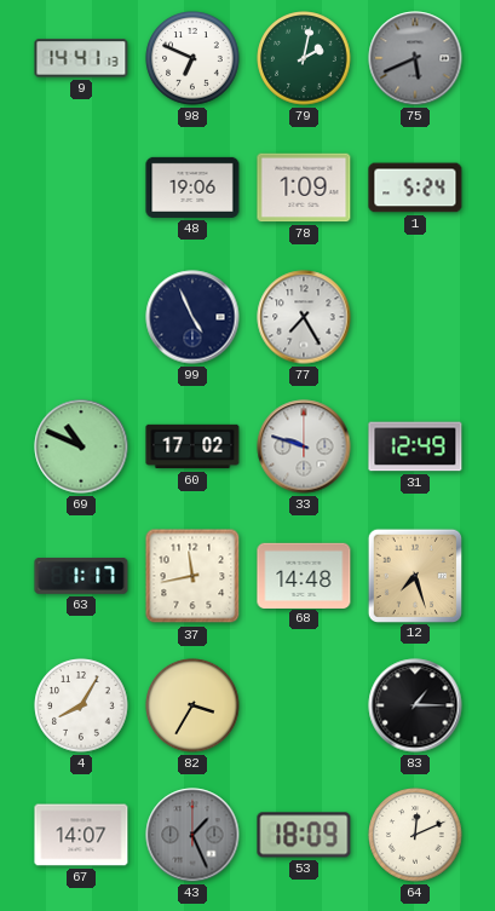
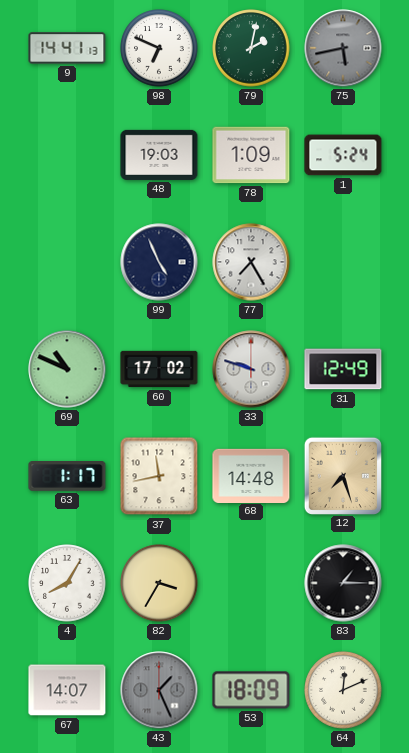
75: 5:41 -> 5:43
48: 19:06 -> 19:03
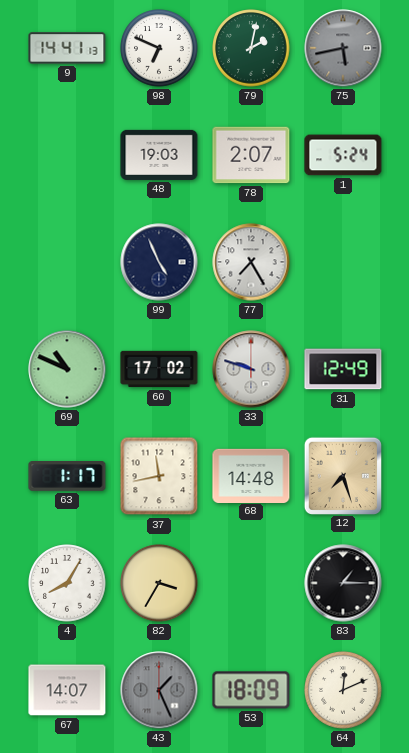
78: 1:09 -> 2:07
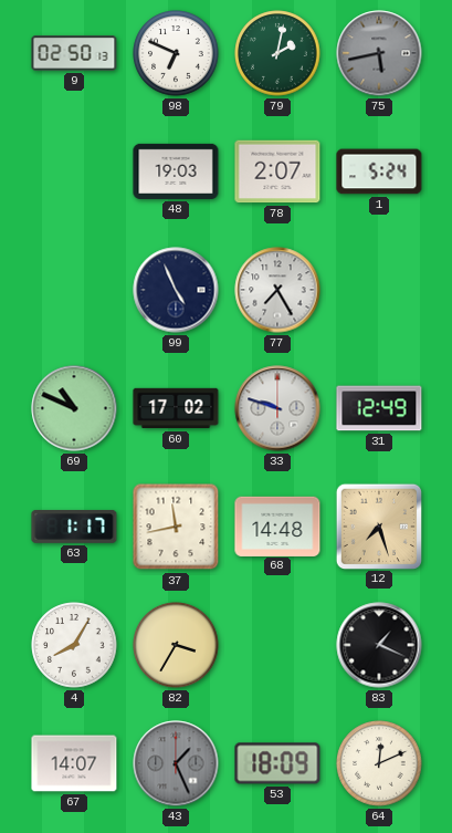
9: 14:41 -> 02:50
83: 1:15 -> 1:19
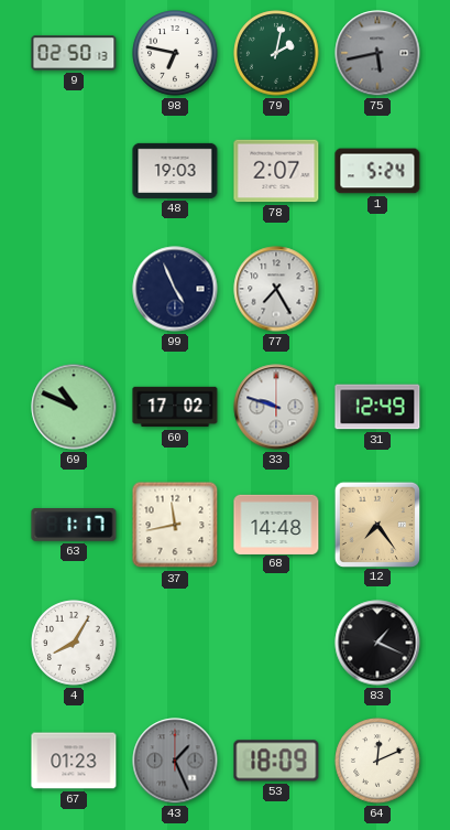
98: 6:49 -> 6:47
12: 7:27 -> 7:24
82: 3:35 -> none
67: 14:07 -> 01:23
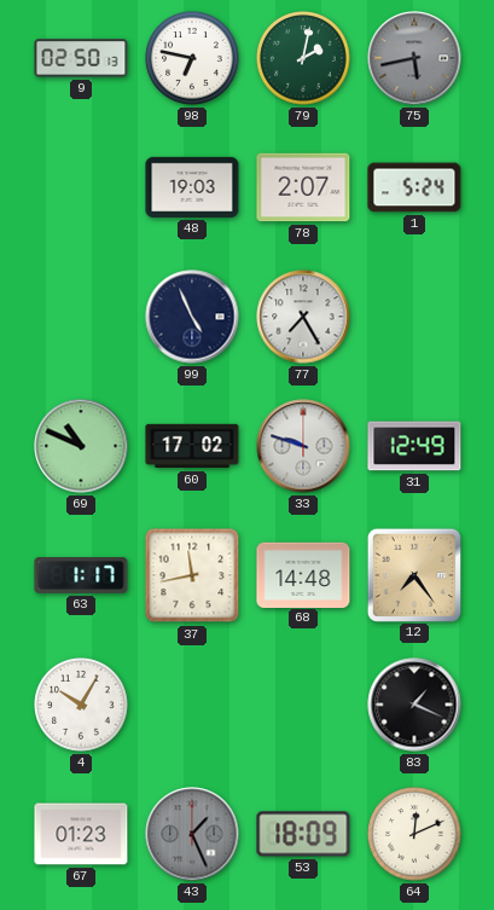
4: 8:05 -> 10:05
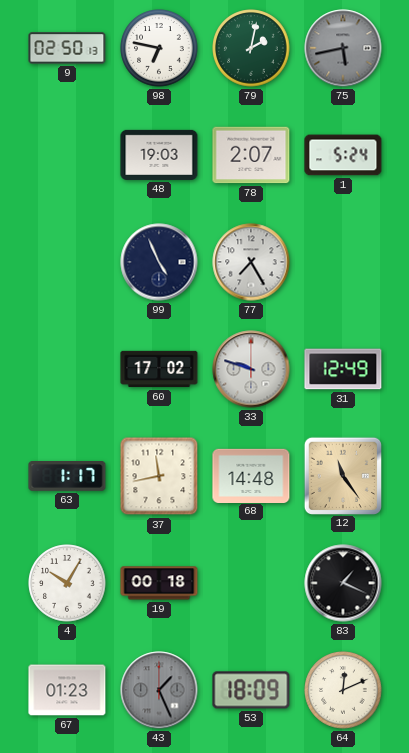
69: 10:49 -> none
12: 7:24 -> 11:24
19: none -> 00:18
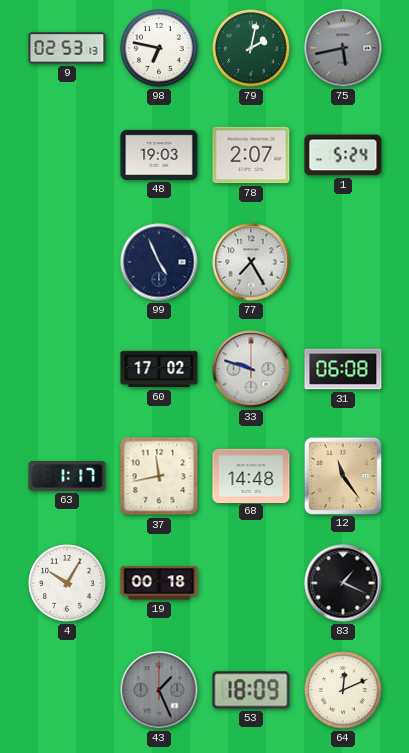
9: 02:50 -> 02:53
31: 12:49 -> 06:08
67: 01:23 -> none
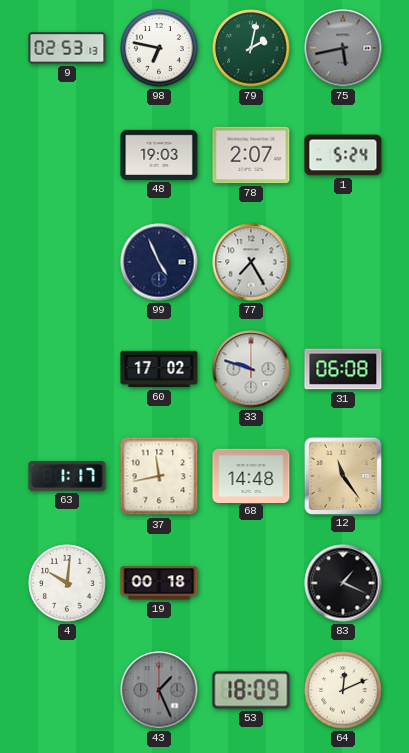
4: 10:05 -> 10:01
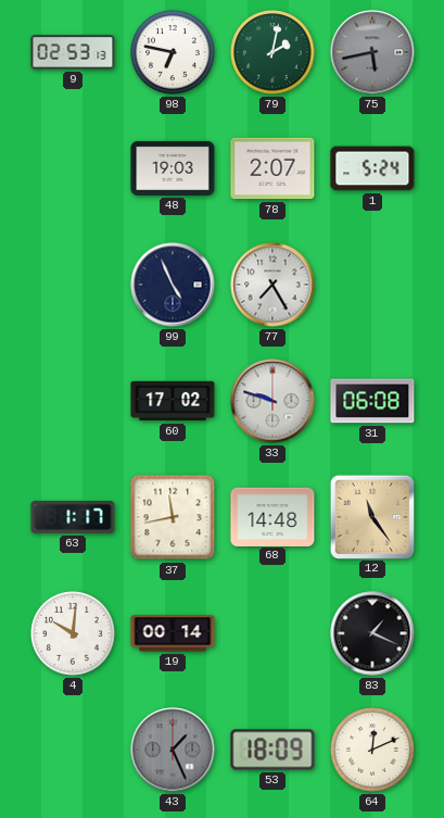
19: 00:18 -> 00:14
